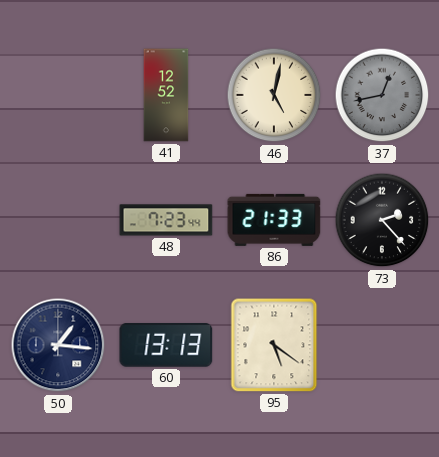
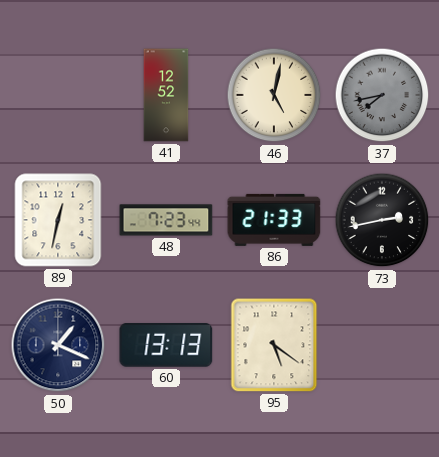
37: 12:43 -> 7:43
89: none -> 12:32
73: 2:23 -> 2:43
50: 1:16 -> 1:19
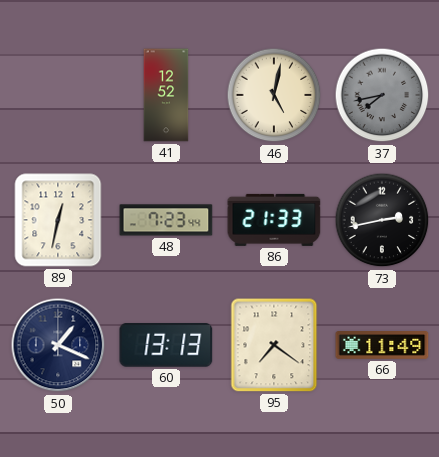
95: 5:21 -> 7:21
66: none -> 11:49
